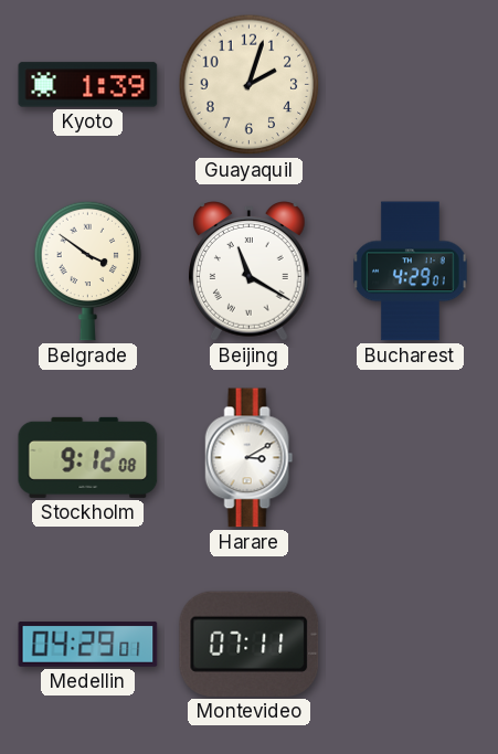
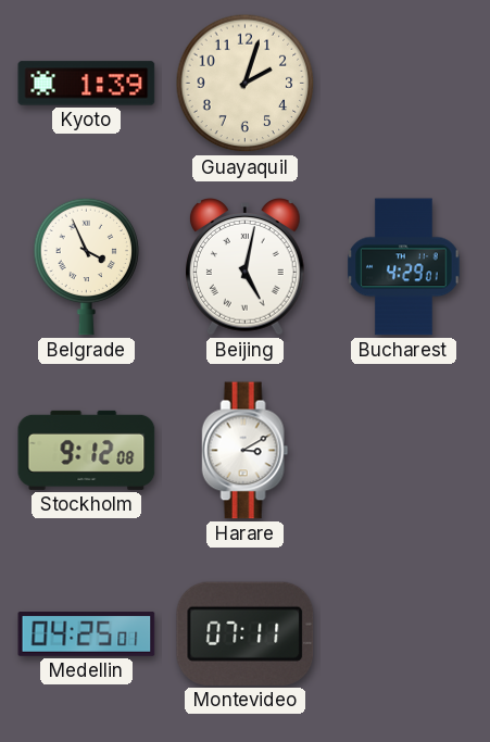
Belgrade: 3:51 -> 3:56
Beijing: 11:20 -> 5:02
Medellin: 04:29 -> 04:25
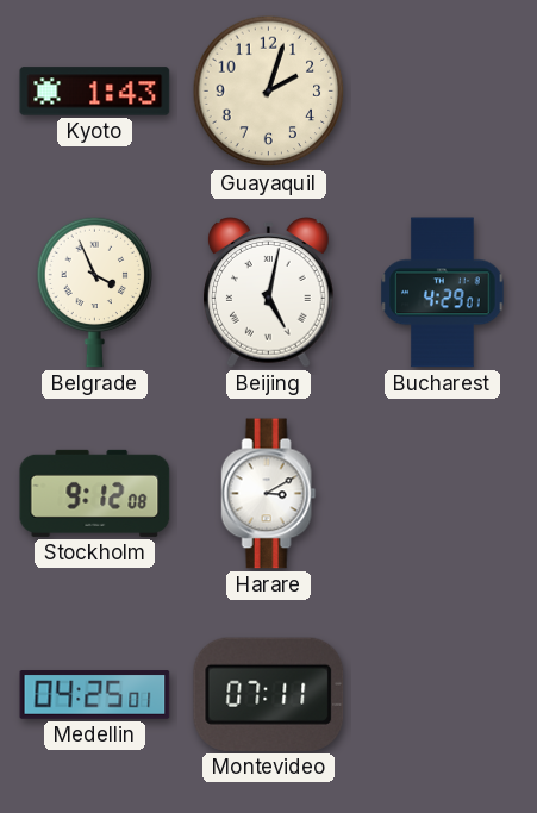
Kyoto: 1:39 -> 1:43
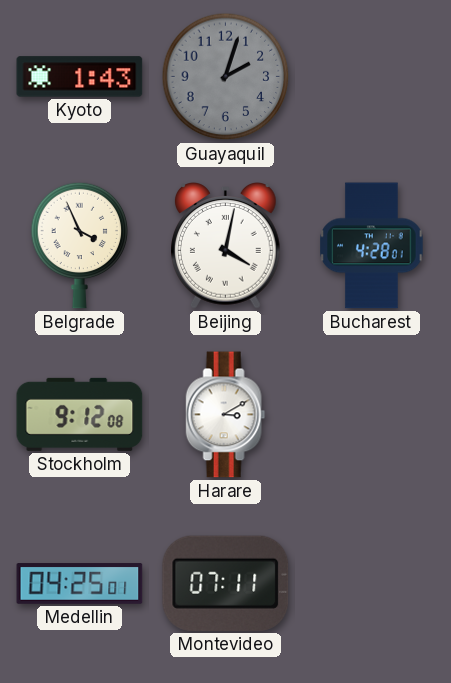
Guayaquil dial: cream -> grey
Beijing: 5:02 -> 4:02
Bucharest: 4:29 -> 4:28
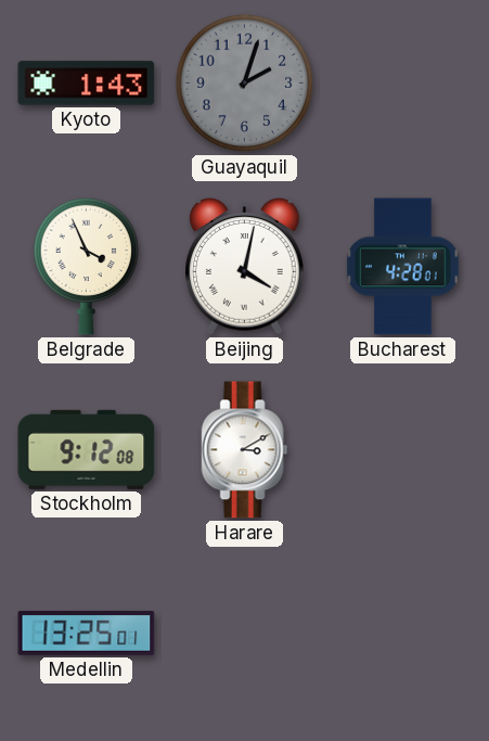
Medellin: 04:25 -> 13:25
Montevideo: 07:11 -> none
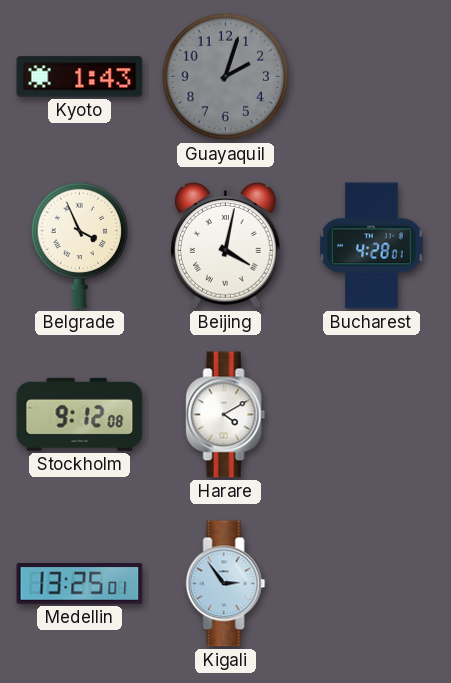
Harare: 3:10 -> 4:10
Kigali: none -> 2:54
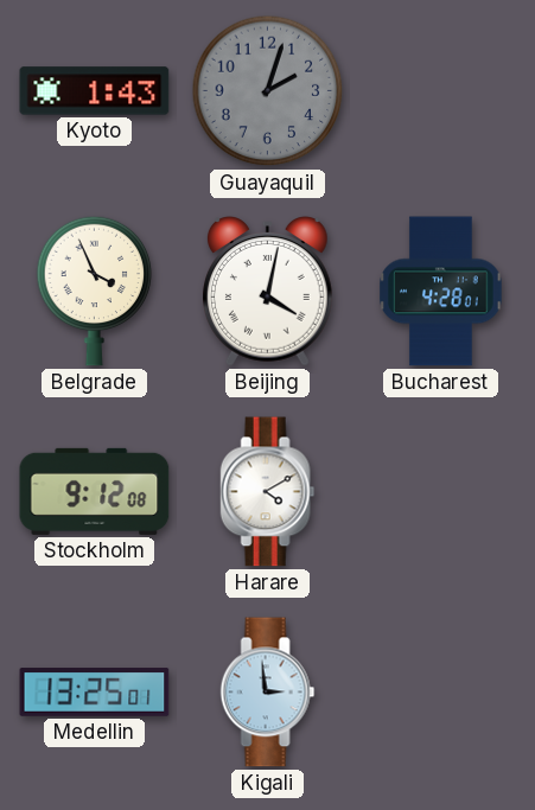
Kigali: 2:54 -> 2:59
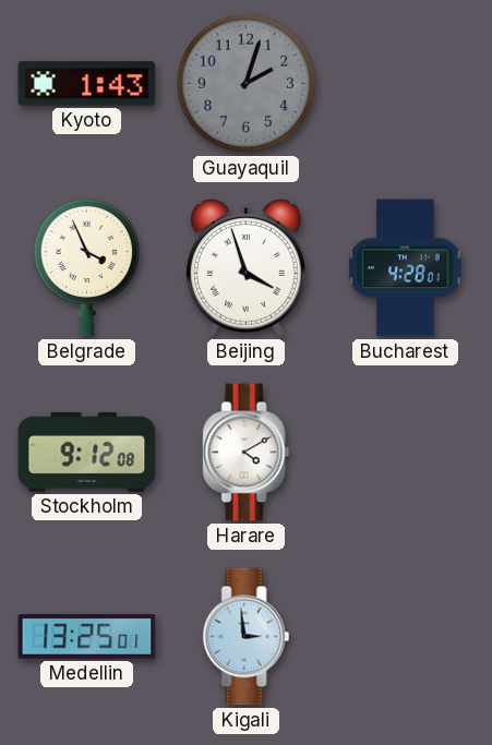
Beijing: 4:02 -> 3:57
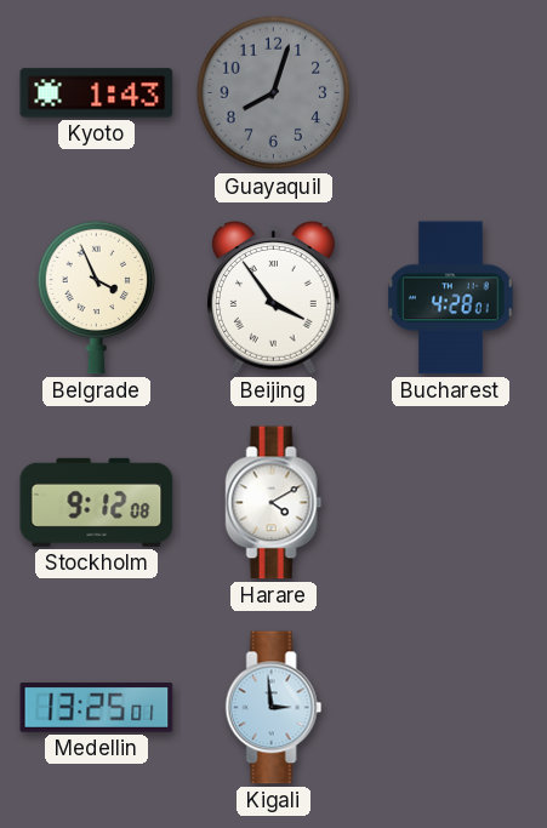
Guayaquil: 2:03 -> 8:03
Beijing: 3:57 -> 3:54
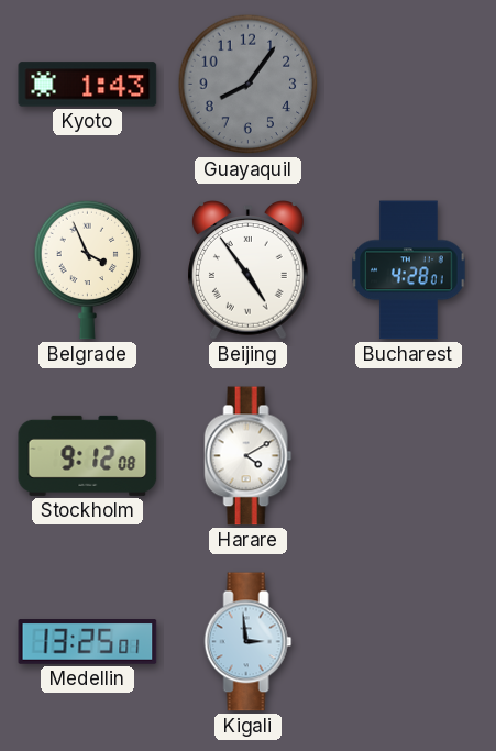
Guayaquil: 8:03 -> 8:06
Beijing: 3:54 -> 4:54
